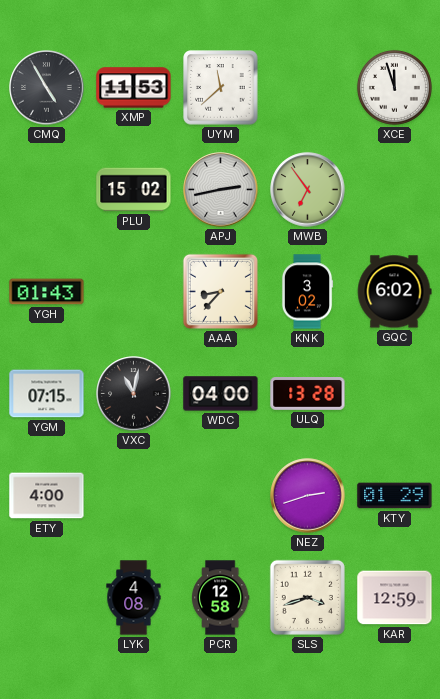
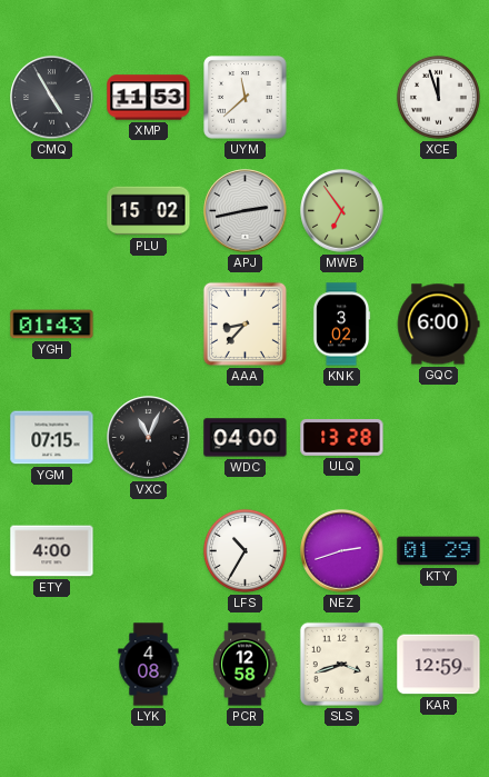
GQC: 6:02 -> 6:00
VXC: 11:02 -> 11:04
LFS: none -> 10:35
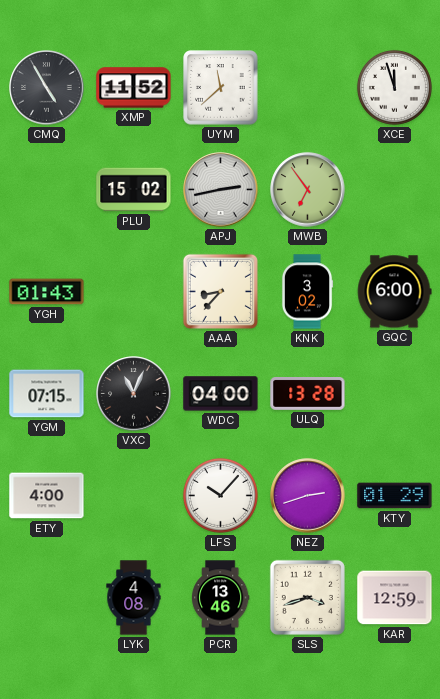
XMP: 11:53 -> 11:52
LFS: 10:35 -> 10:07
PCR: 12:58 -> 13:46
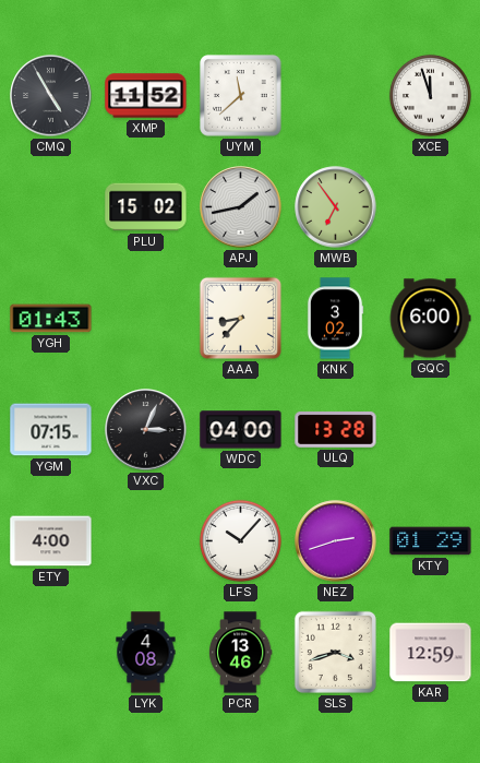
APJ: 2:43 -> 1:43
VXC: 11:04 -> 3:04
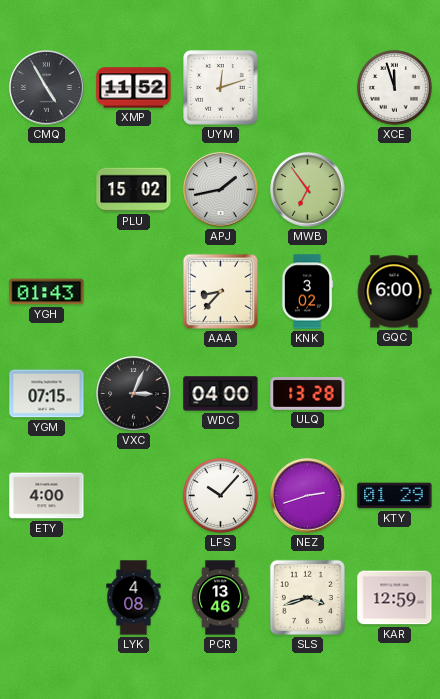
UYM: 11:38 -> 12:12
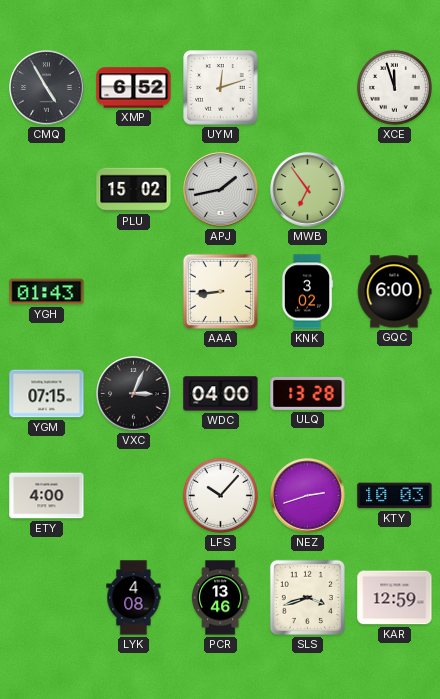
XMP: 11:52 -> 6:52
AAA: 8:37 -> 8:44
KTY: 01:29 -> 10:03
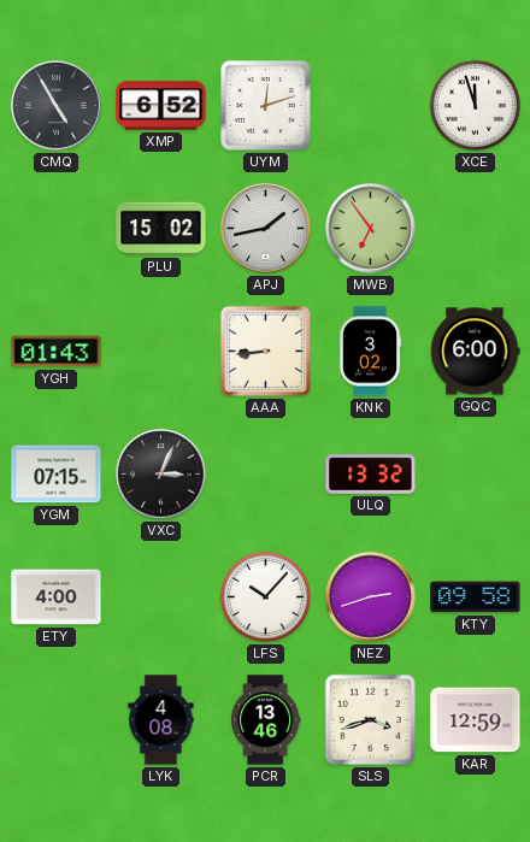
WDC: 04:00 -> none
ULQ: 13:28 -> 13:32
KTY: 10:03 -> 09:58
